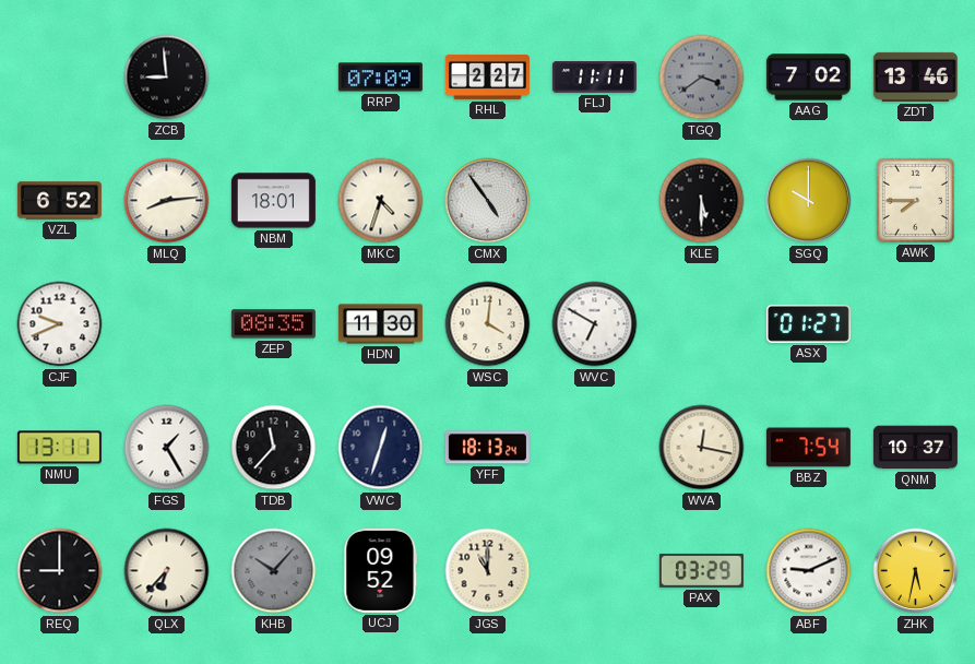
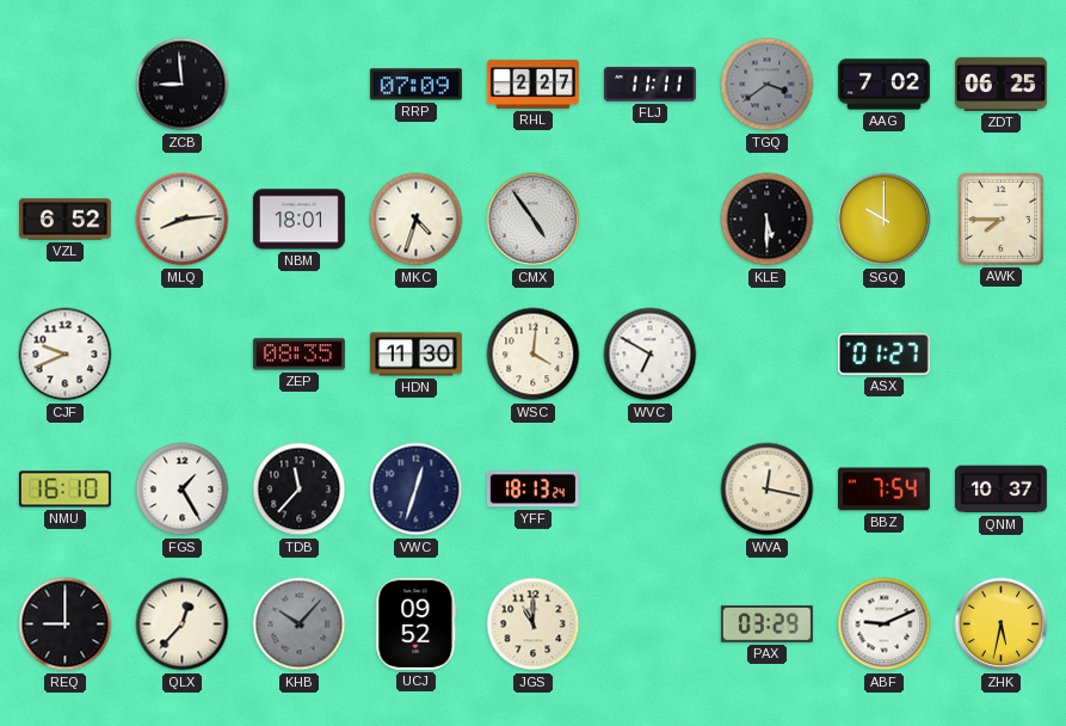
ZDT: 13:46 -> 06:25
NMU: 13:11 -> 16:10
QLX: 6:37 -> 12:37
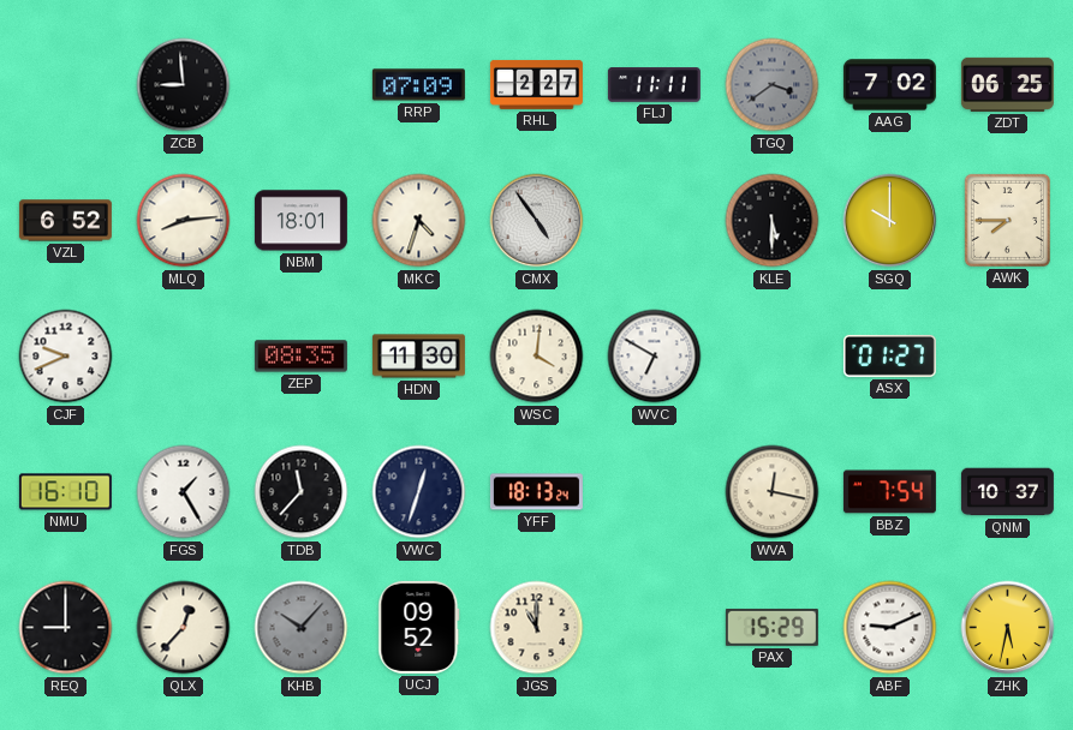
PAX: 03:29 -> 15:29
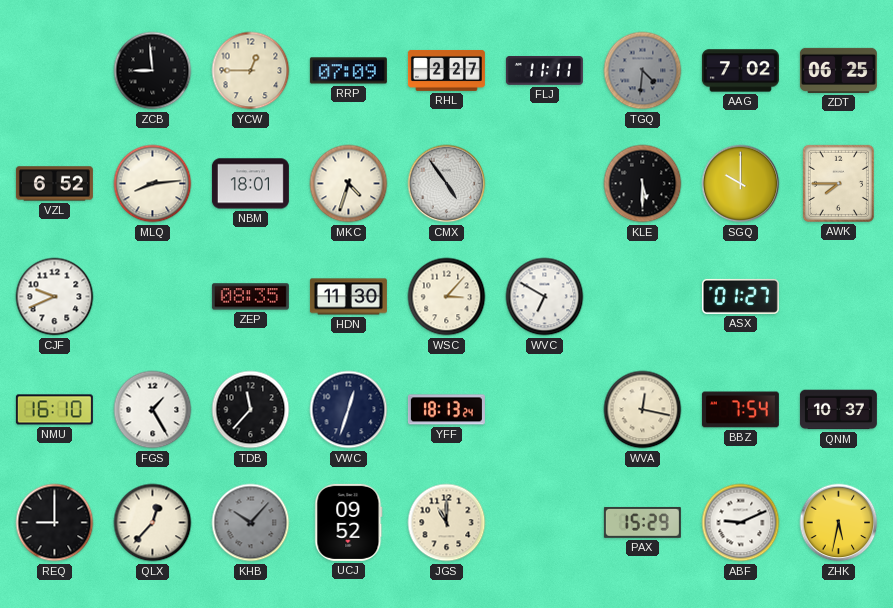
YCW: none -> 12:45
TGQ: 3:39 -> 4:31
WSC: 4:01 -> 3:07
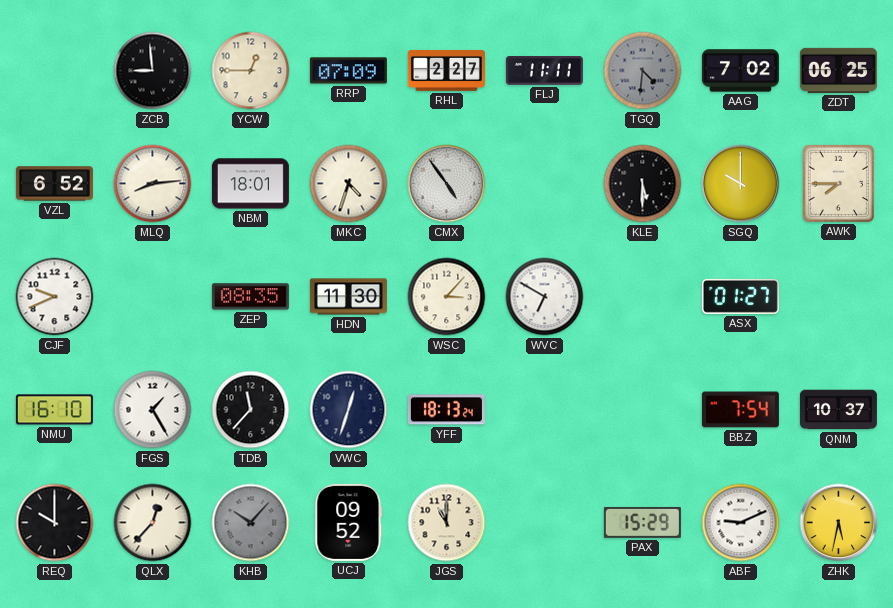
WVA: 12:17 -> none
REQ: 9:00 -> 10:00
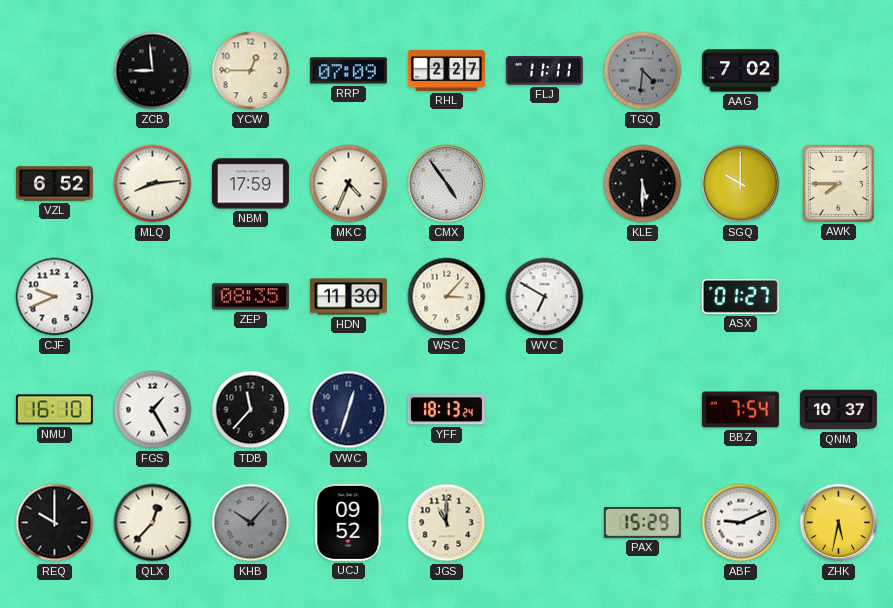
ZDT: 06:25 -> none
NBM: 18:01 -> 17:59
MKC: 4:33 -> 4:34
